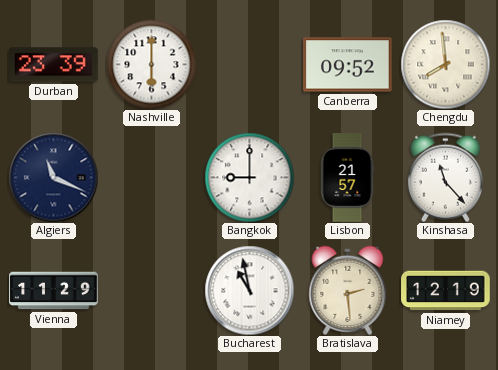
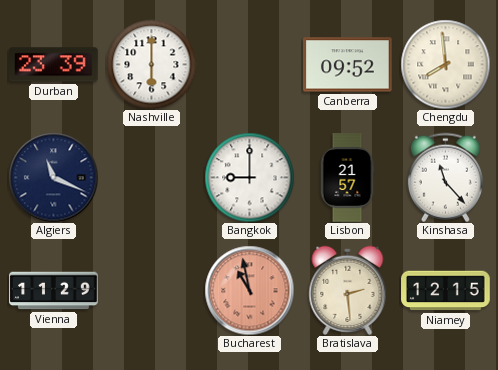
Bucharest dial: white -> salmon
Niamey: 12:19 -> 12:15
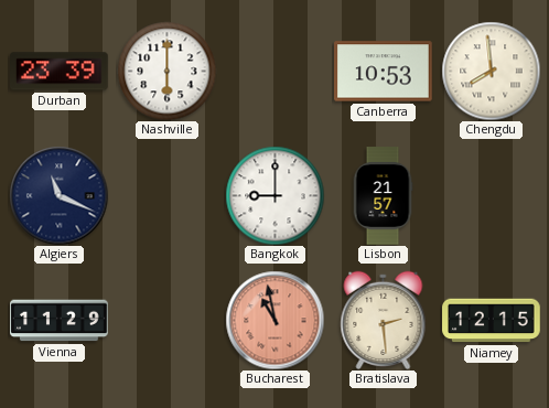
Canberra: 09:52 -> 10:53
Kinshasa: 11:23 -> none
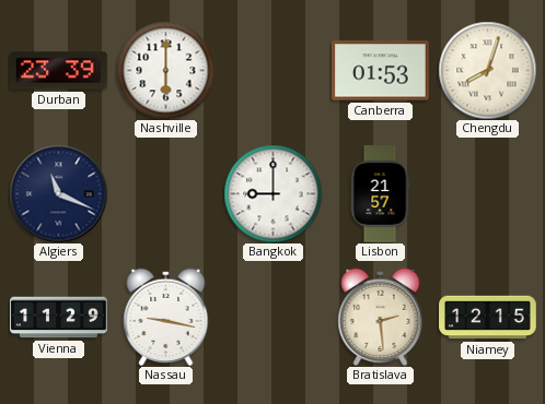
Canberra: 10:53 -> 01:53
Chengdu: 7:59 -> 8:03
Nassau: none -> 9:17
Bucharest: 10:58 -> none
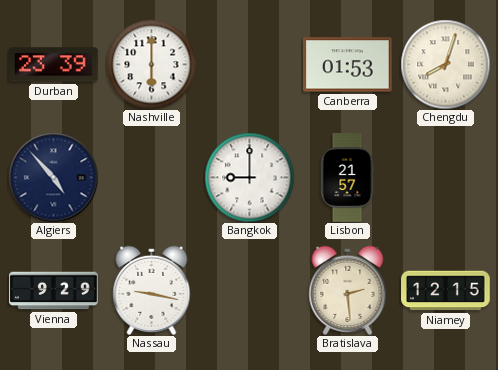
Algiers: 11:19 -> 4:53
Vienna: 11:29 -> 9:29
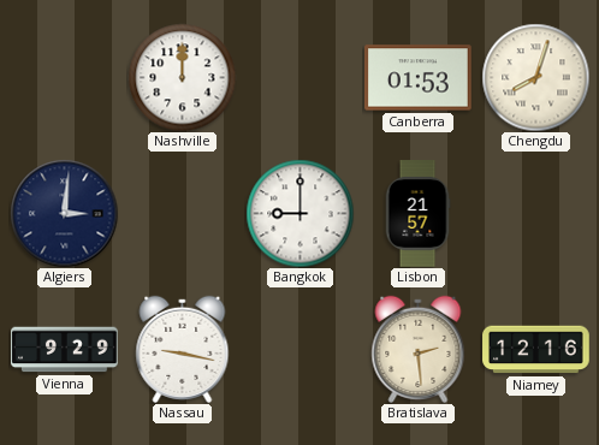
Durban: 23:39 -> none
Nashville: 6:00 -> 12:00
Algiers: 4:53 -> 3:01
Niamey: 12:15 -> 12:16
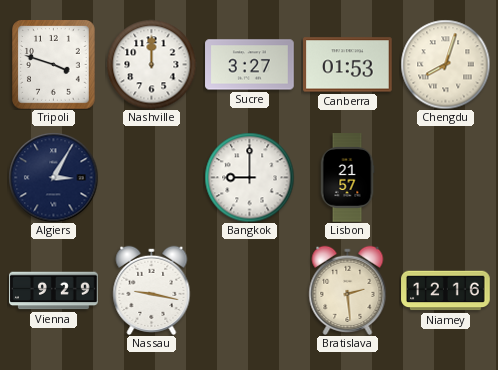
Tripoli: none -> 3:48
Sucre: none -> 3:27
Algiers: 3:01 -> 3:05
